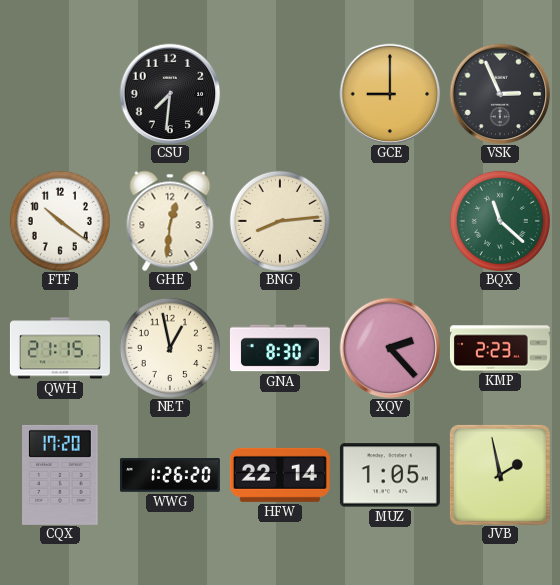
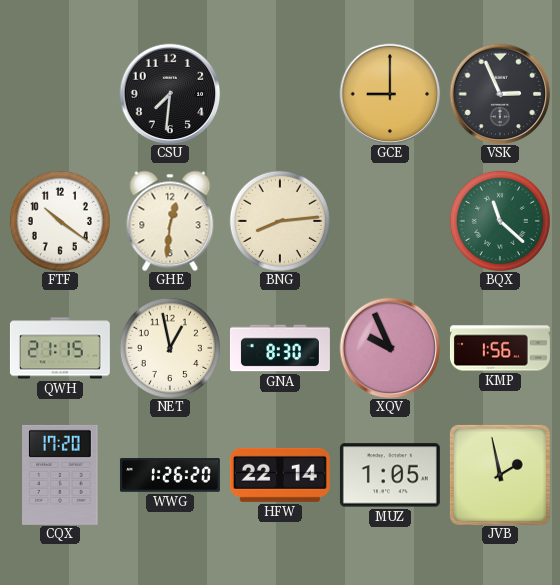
XQV: 2:23 -> 9:56
KMP: 2:23 -> 1:56
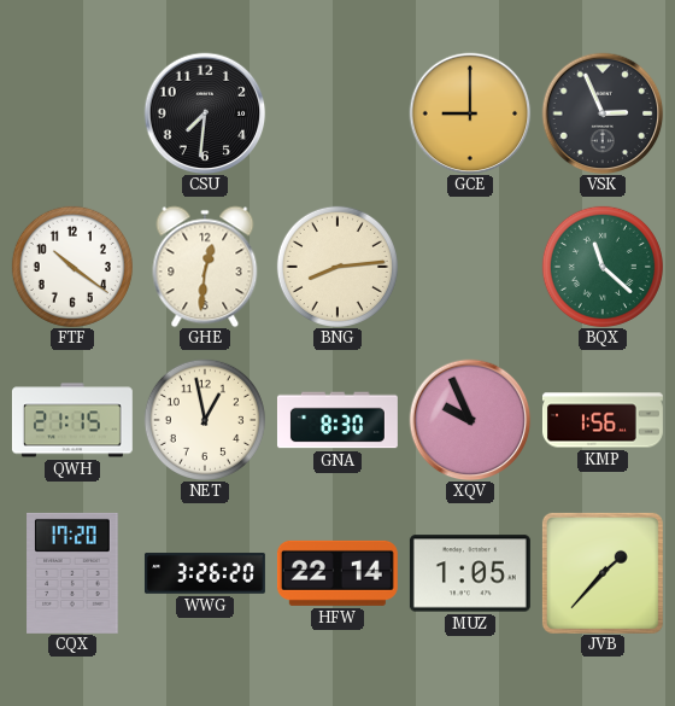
WWG: 1:26 -> 3:26
JVB: 1:58 -> 1:37
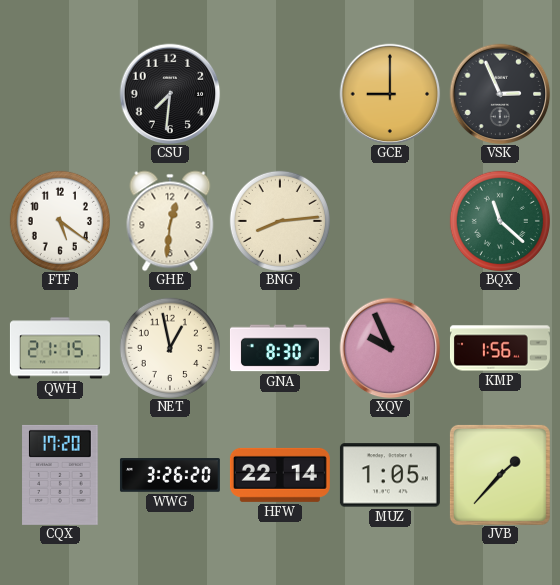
FTF: 10:21 -> 5:21
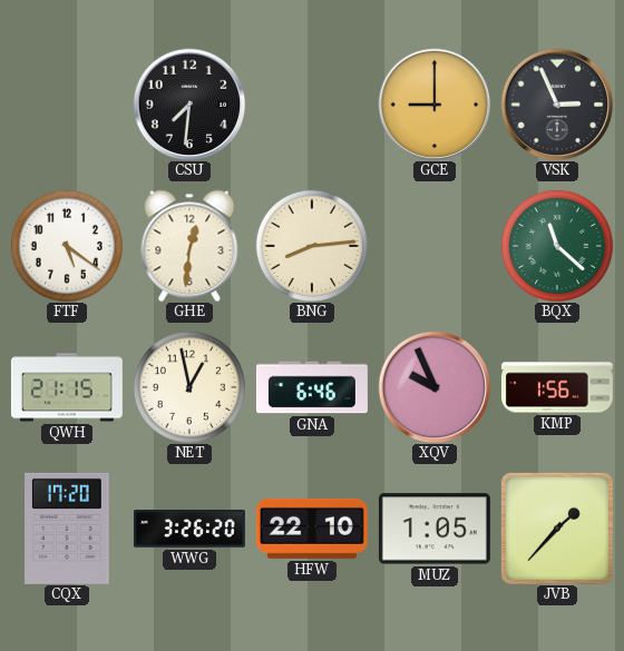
GNA: 8:30 -> 6:46
HFW: 22:14 -> 22:10
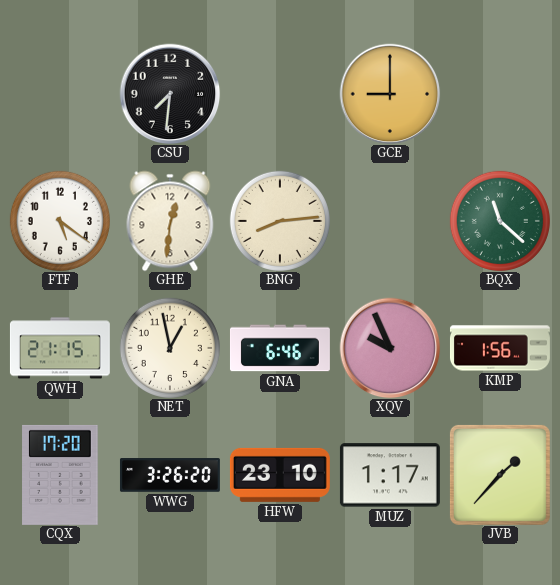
VSK: 2:56 -> none
HFW: 22:10 -> 23:10
MUZ: 1:05 -> 1:17
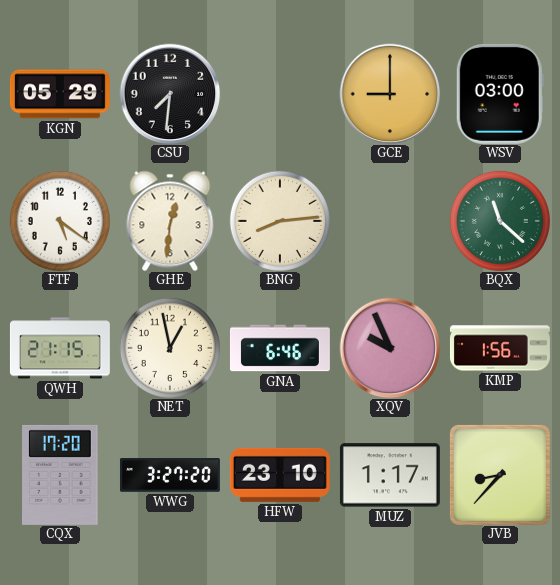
KGN: none -> 05:29
WSV: none -> 03:00
WWG: 3:26 -> 3:27
JVB: 1:37 -> 8:37
